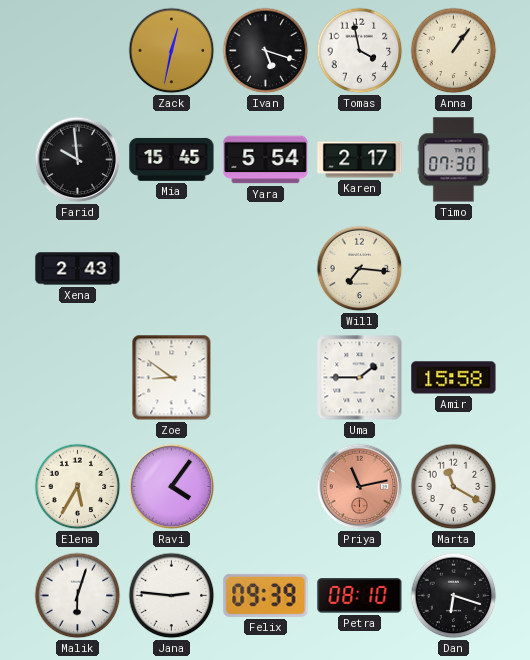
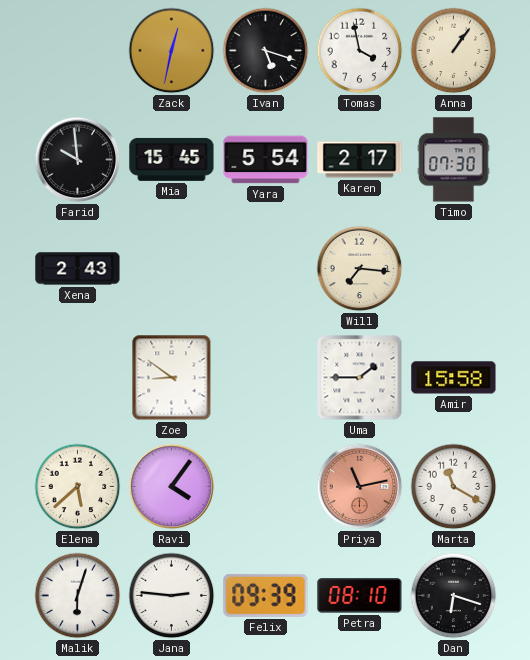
Elena: 5:35 -> 5:38
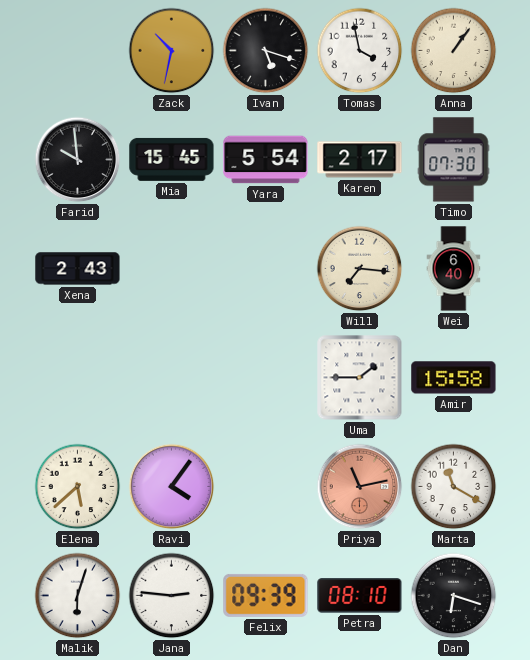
Zack: 12:32 -> 10:32
Wei: none -> 6:40
Zoe: 8:51 -> none
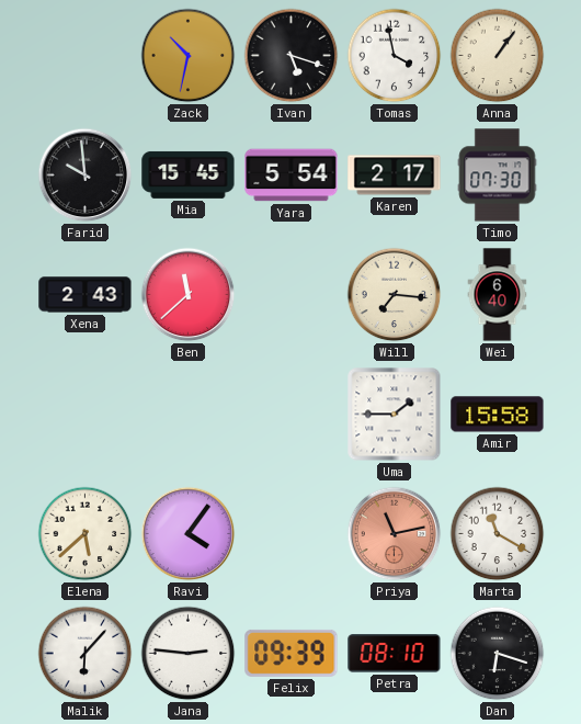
Ben: none -> 11:38
Malik: 6:03 -> 6:07
